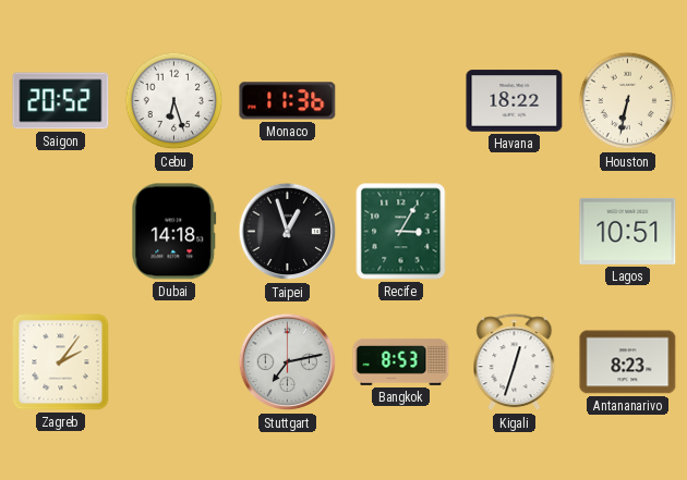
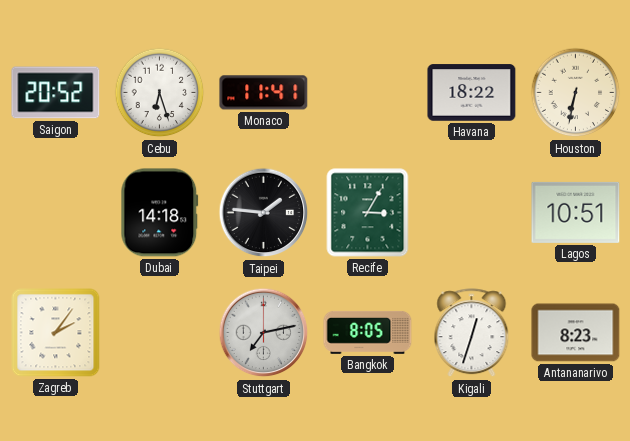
Monaco: 11:36 -> 11:41
Taipei: 12:57 -> 1:46
Bangkok: 8:53 -> 8:05
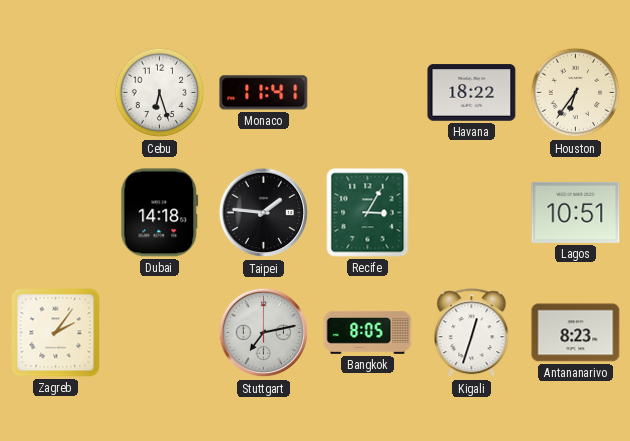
Saigon: 20:52 -> none
Houston: 6:32 -> 6:36
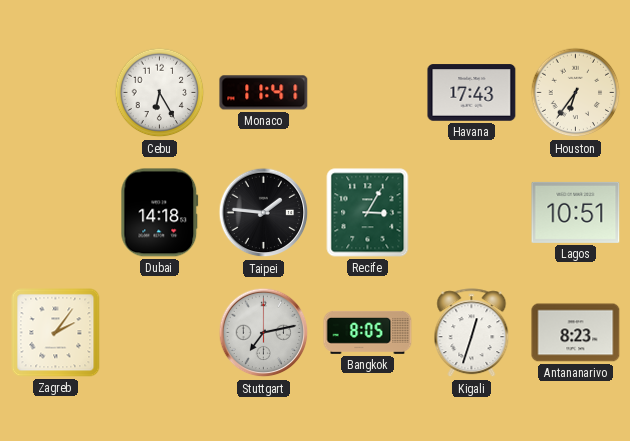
Cebu: 6:27 -> 6:25
Havana: 18:22 -> 17:43
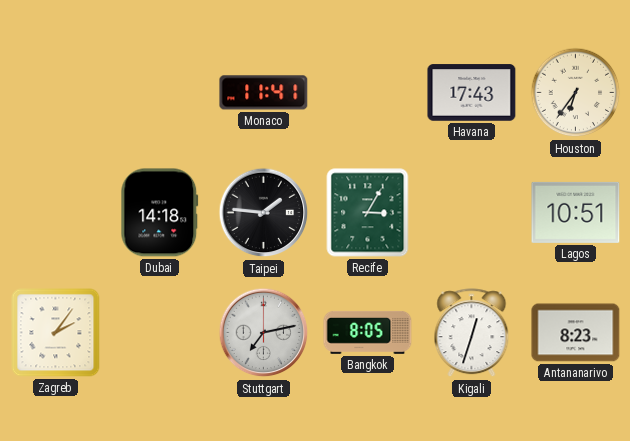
Cebu: 6:25 -> none
